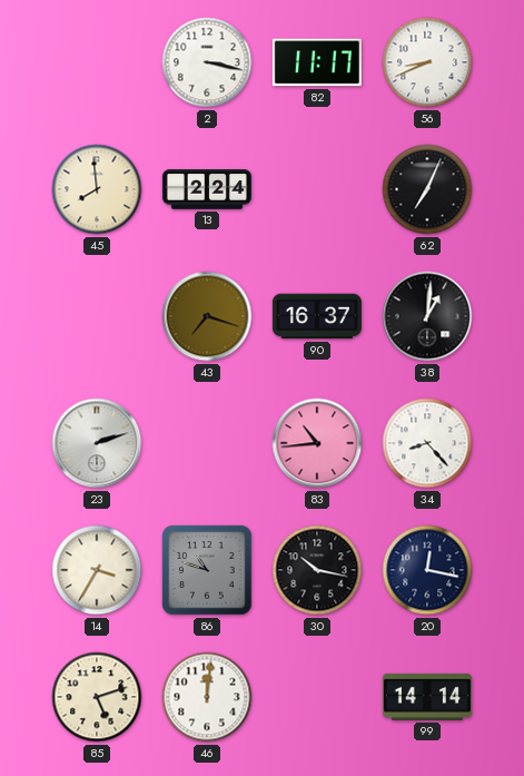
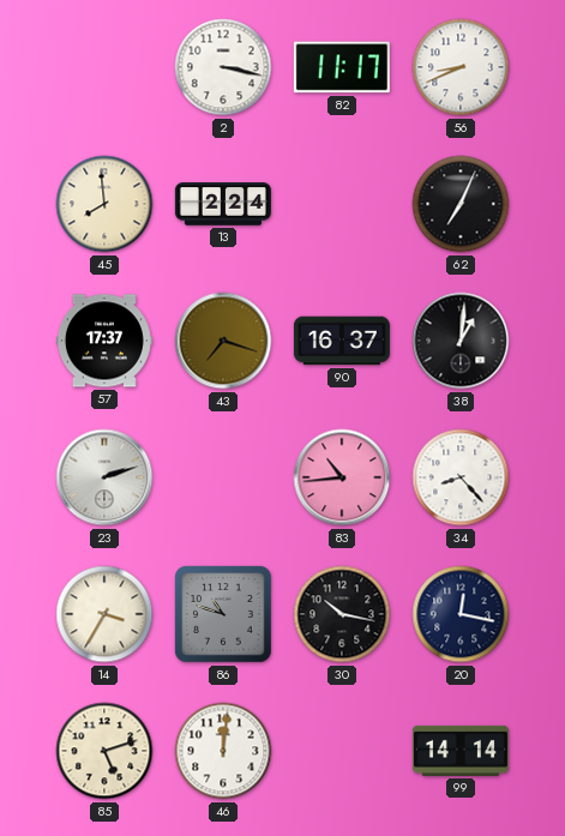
57: none -> 17:37
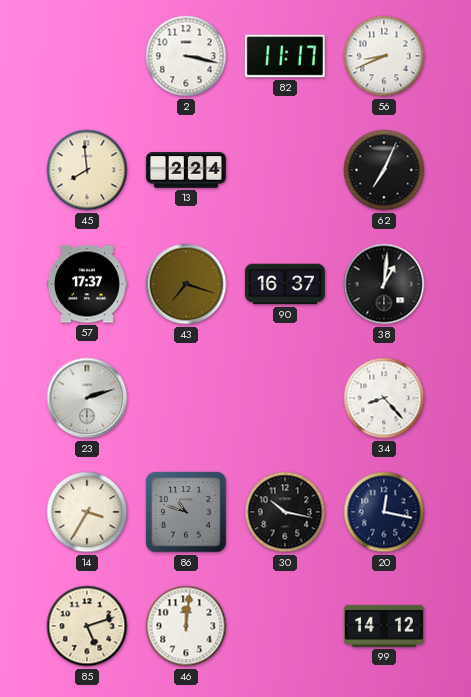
83: 10:44 -> none
99: 14:14 -> 14:12
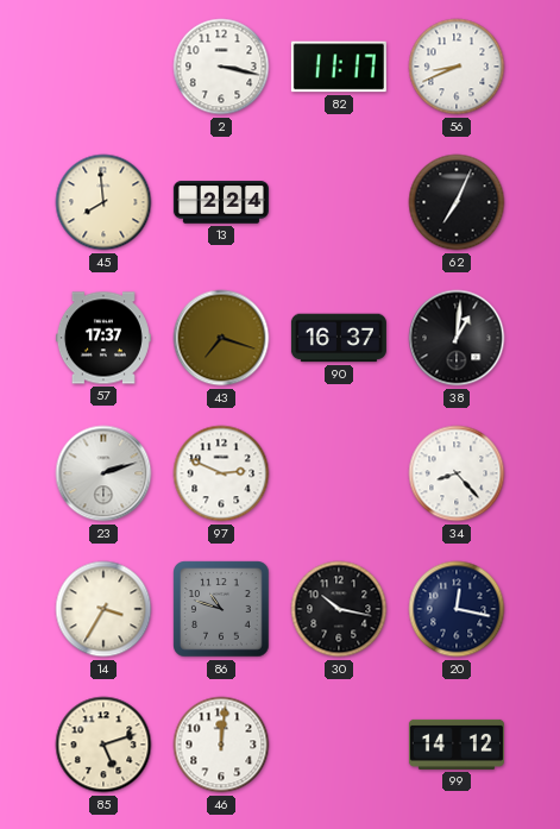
97: none -> 2:49
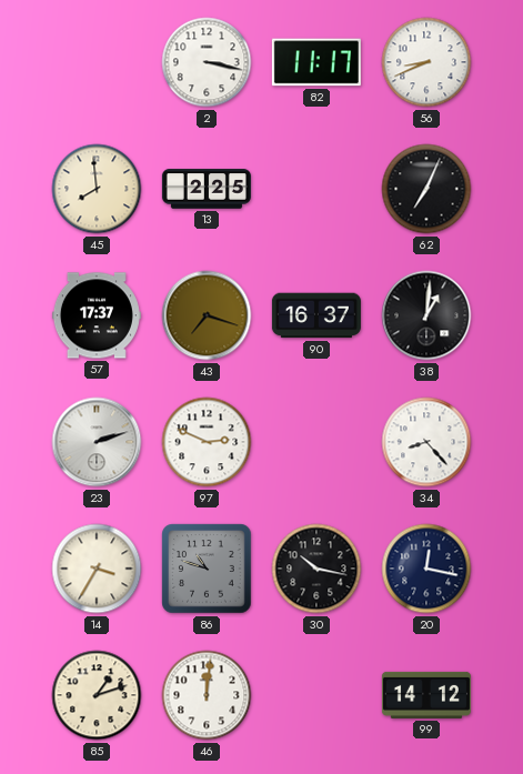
13: 2:24 -> 2:25
85: 5:12 -> 1:12
